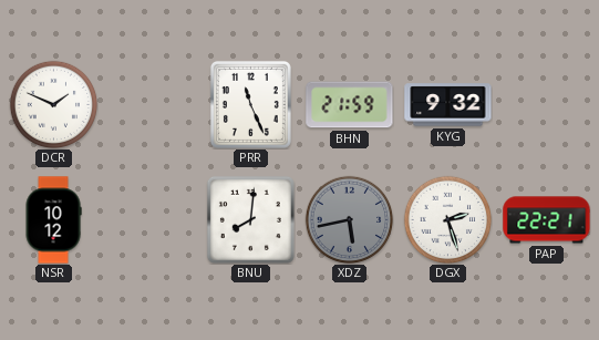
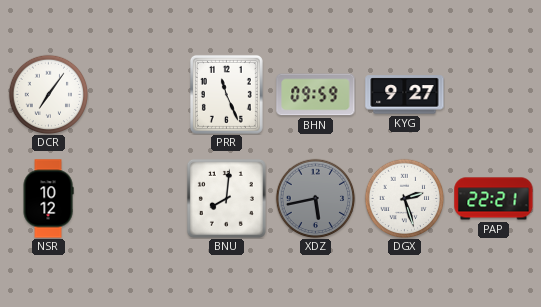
DCR: 1:49 -> 7:06
BHN: 21:59 -> 09:59
KYG: 9:32 -> 9:27
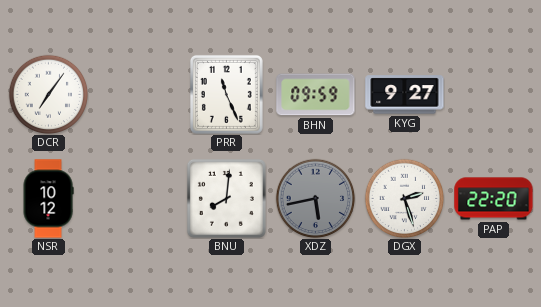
PAP: 22:21 -> 22:20
